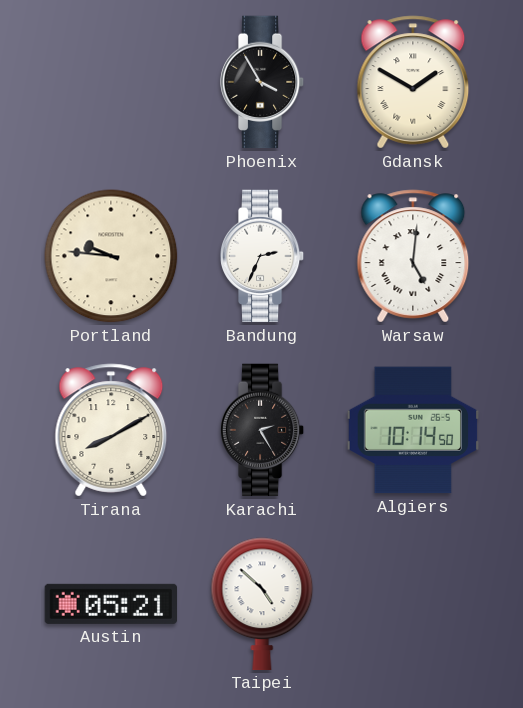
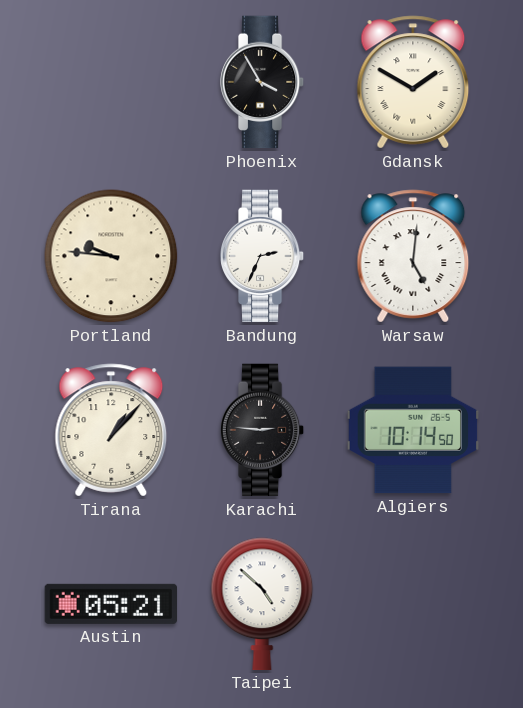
Tirana: 8:10 -> 1:07
Karachi: 2:25 -> 2:46
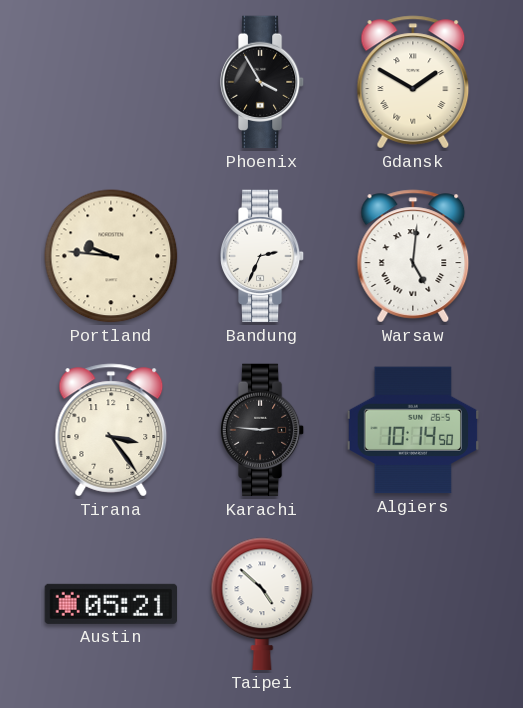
Tirana: 1:07 -> 3:24
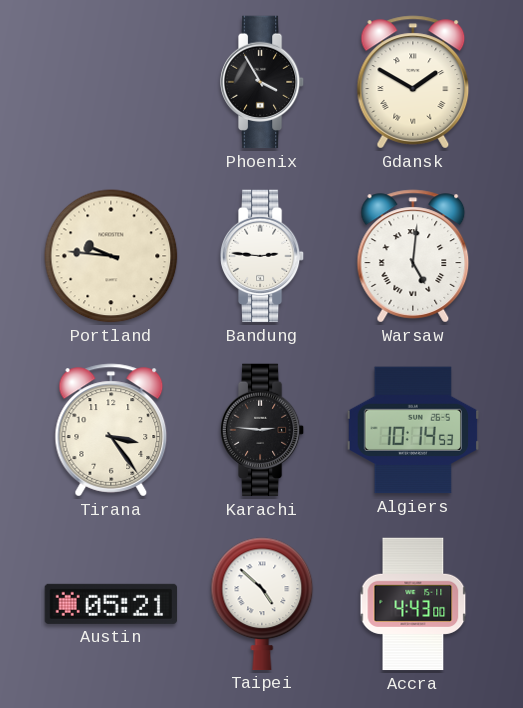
Bandung: 2:34 -> 2:46
Algiers: 10:14:50 -> 10:14:53
Accra: none -> 4:43
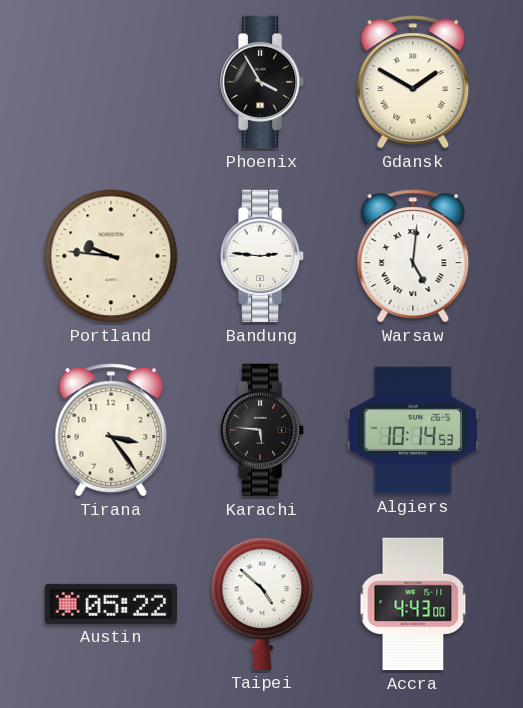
Karachi: 2:46 -> 5:46
Austin: 05:21 -> 05:22
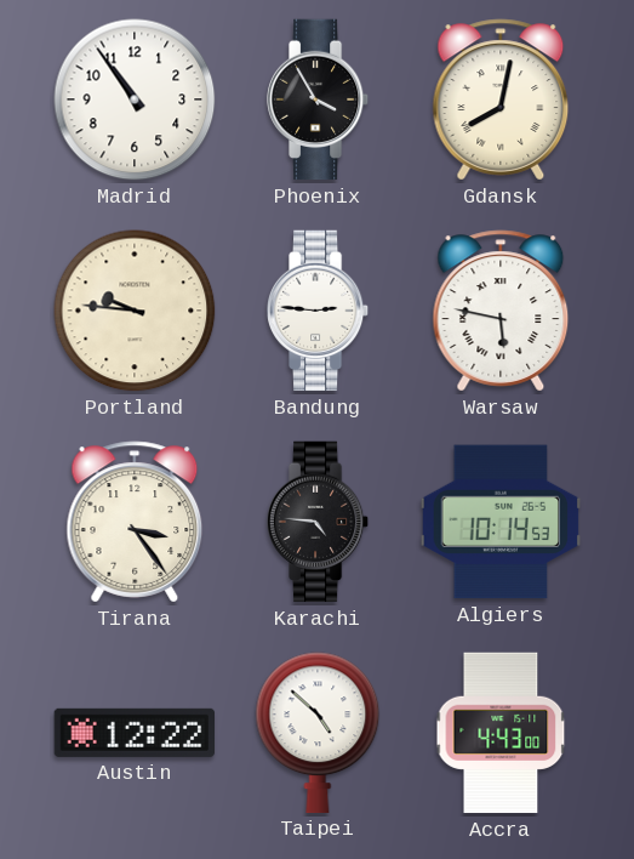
Madrid: none -> 10:54
Gdansk: 1:50 -> 8:02
Warsaw: 5:01 -> 5:47
Karachi: 5:46 -> 4:46
Austin: 05:22 -> 12:22
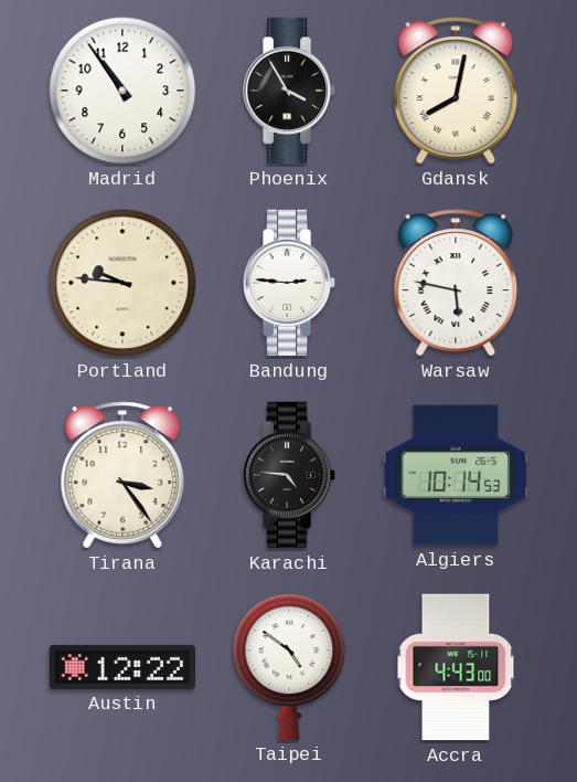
Taipei: 4:52 -> 4:51
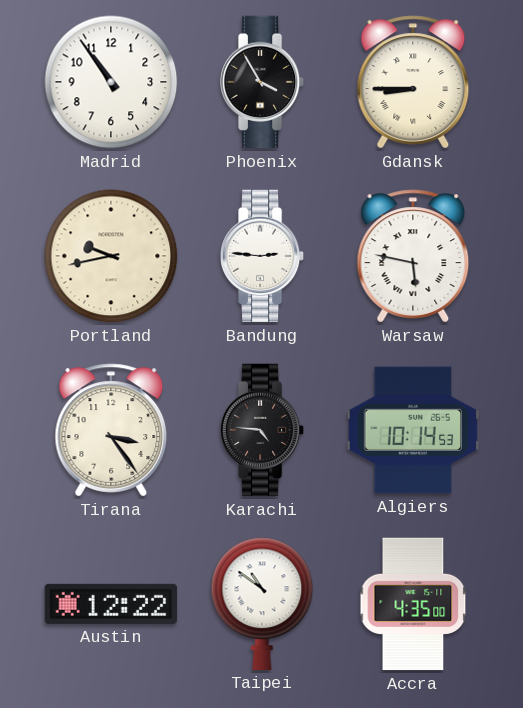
Gdansk: 8:02 -> 8:45
Portland: 9:46 -> 9:43
Taipei: 4:51 -> 10:51
Accra: 4:43 -> 4:35
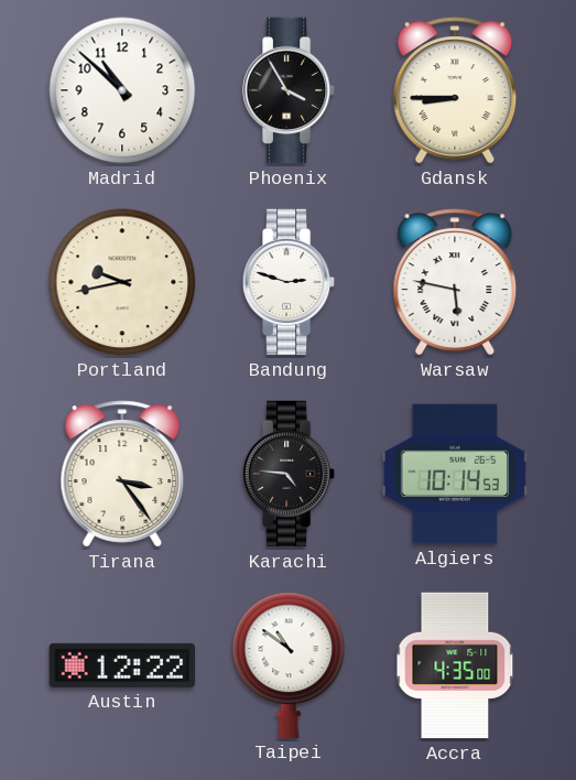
Madrid: 10:54 -> 10:52
Bandung: 2:46 -> 2:48
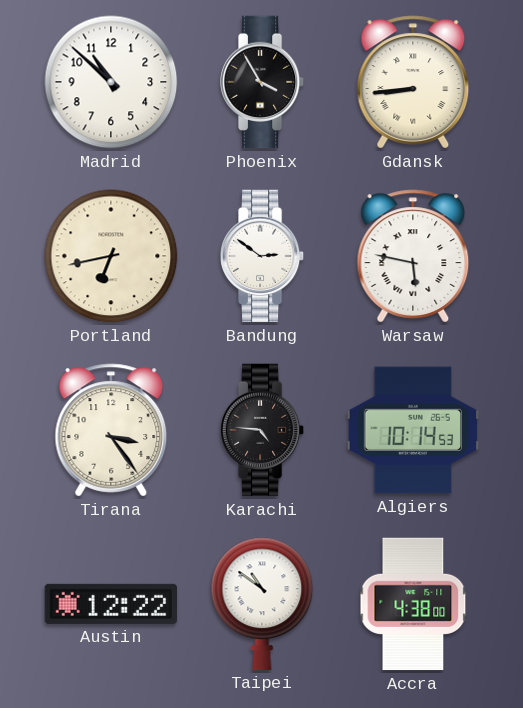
Gdansk: 8:45 -> 8:44
Portland: 9:43 -> 6:43
Bandung: 2:48 -> 2:51
Accra: 4:35 -> 4:38
